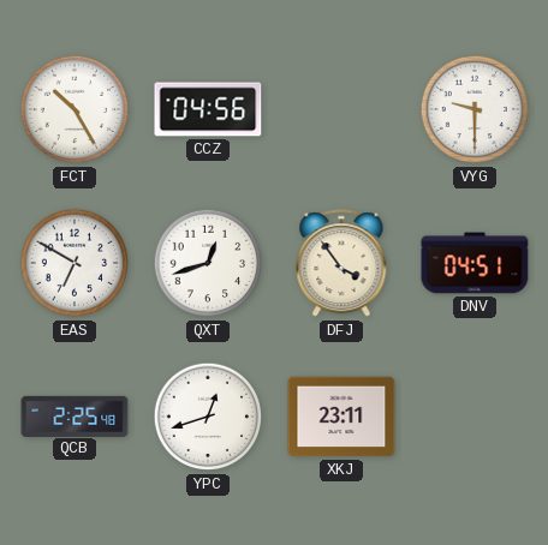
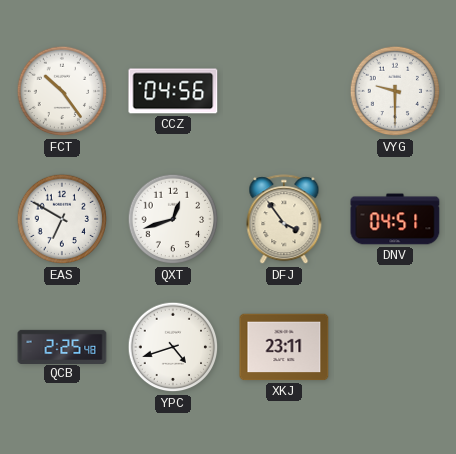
FCT: 10:25 -> 10:24
YPC: 12:42 -> 4:42
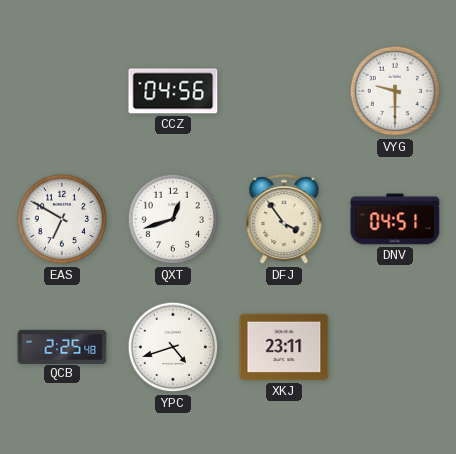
FCT: 10:24 -> none
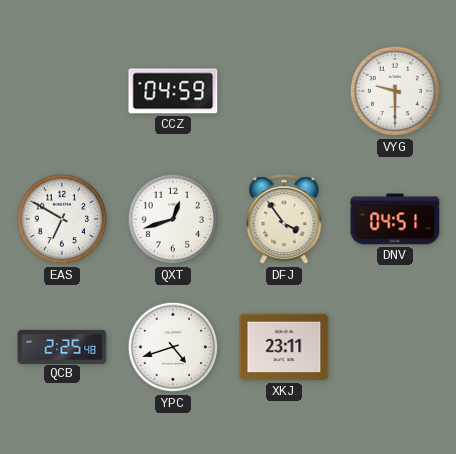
CCZ: 04:56 -> 04:59
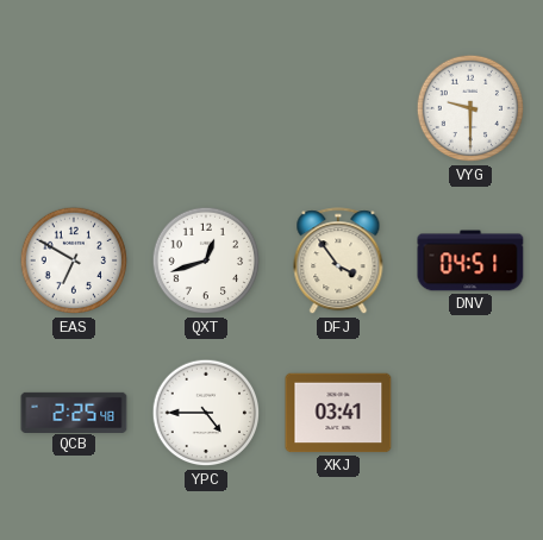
CCZ: 04:59 -> none
YPC: 4:42 -> 4:45
XKJ: 23:11 -> 03:41
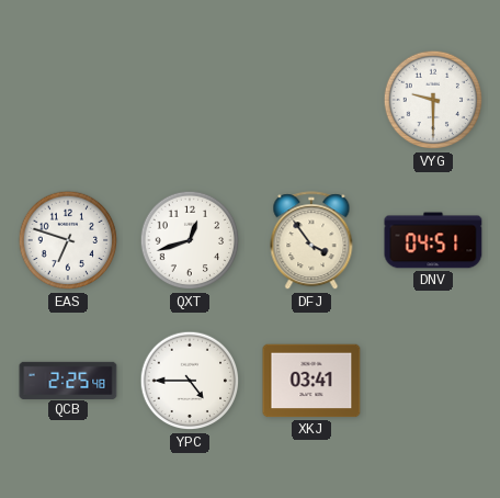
EAS: 6:50 -> 6:48
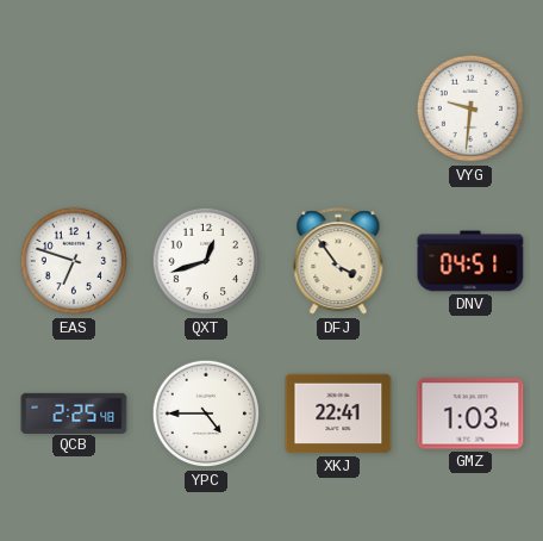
VYG: 9:30 -> 9:31
XKJ: 03:41 -> 22:41
GMZ: none -> 1:03
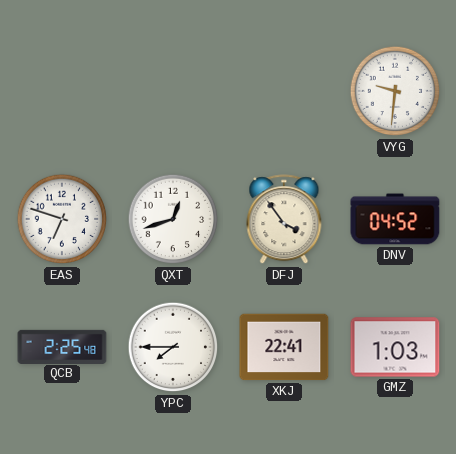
DNV: 04:51 -> 04:52
YPC: 4:45 -> 7:45
